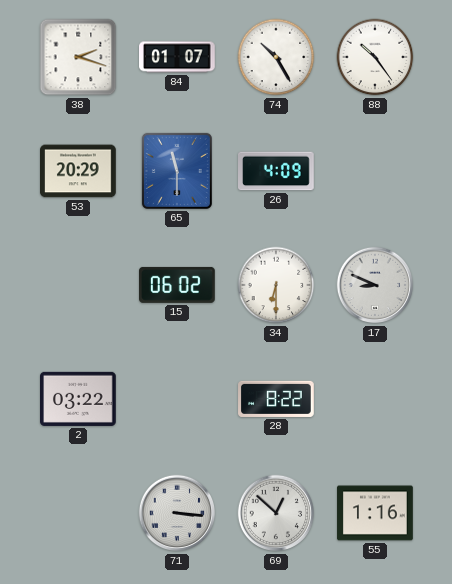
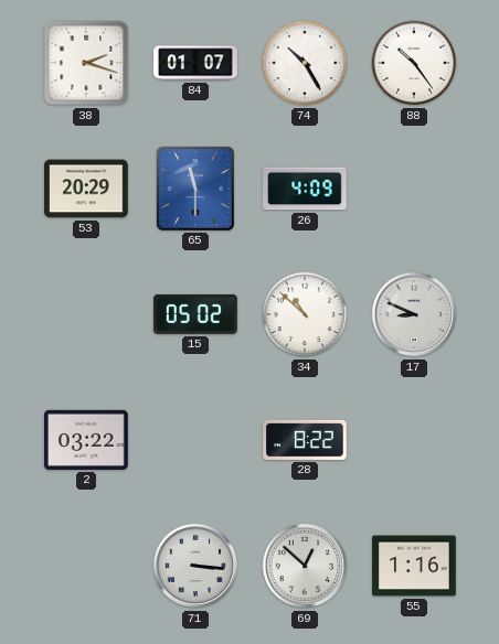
15: 06:02 -> 05:02
34: 6:30 -> 10:52
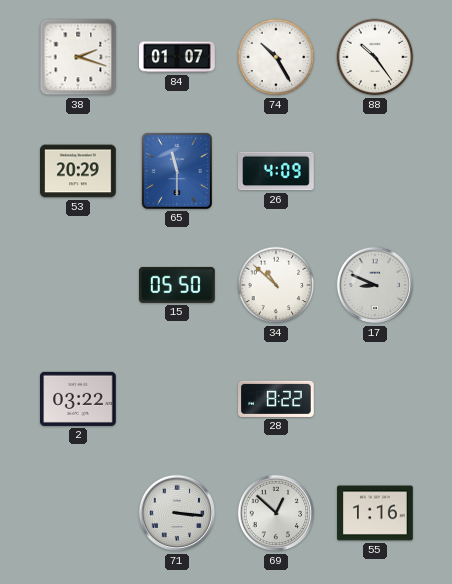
15: 05:02 -> 05:50
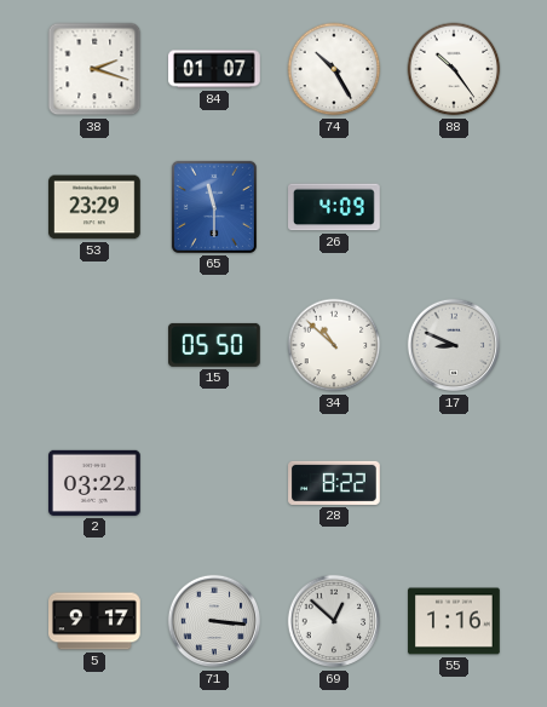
53: 20:29 -> 23:29
5: none -> 9:17
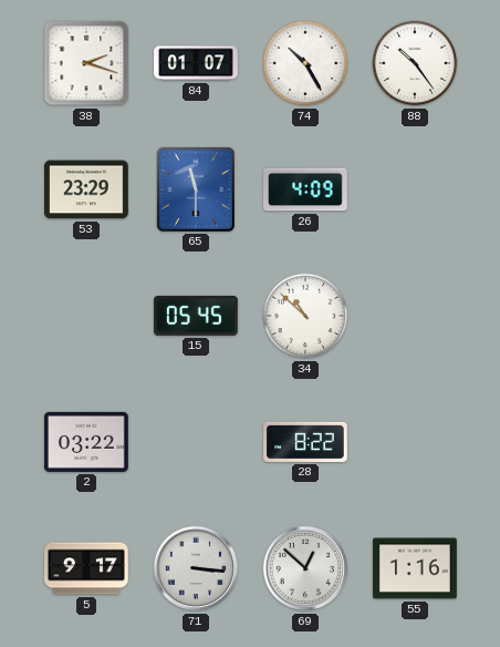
15: 05:50 -> 05:45
17: 8:49 -> none
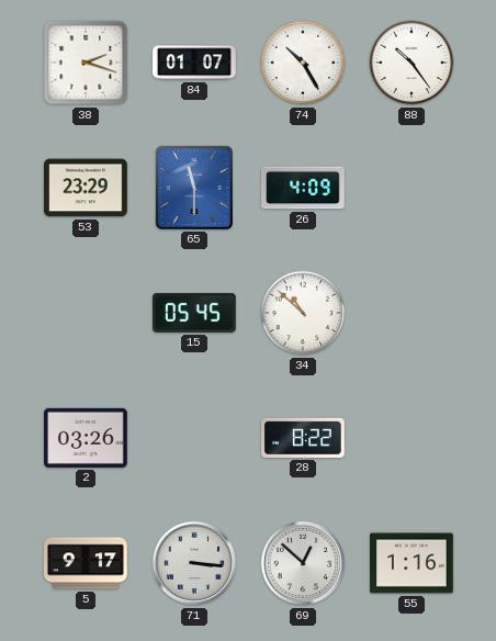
2: 03:22 -> 03:26
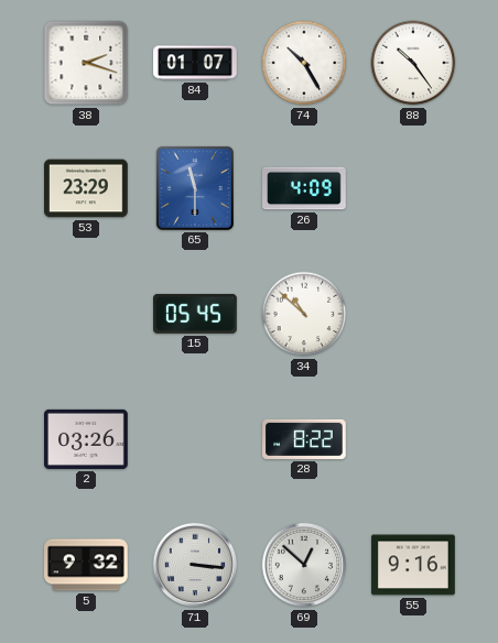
5: 9:17 -> 9:32
55: 1:16 -> 9:16
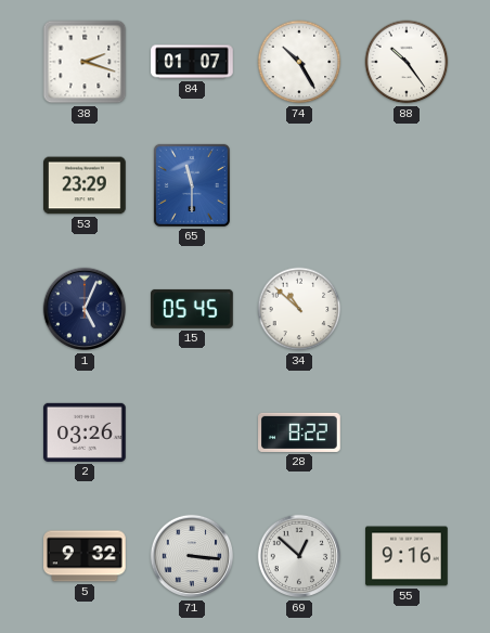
26: 4:09 -> none
1: none -> 5:04
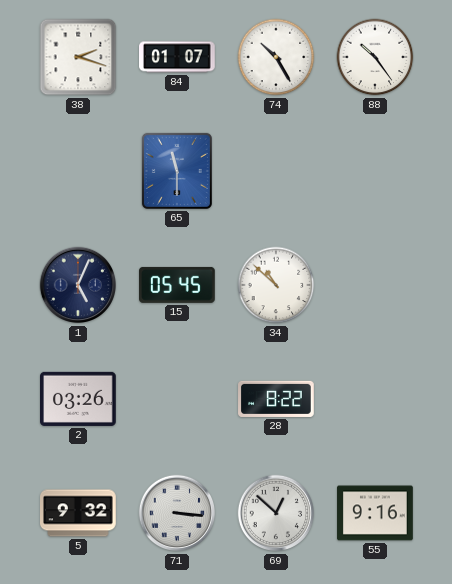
53: 23:29 -> none
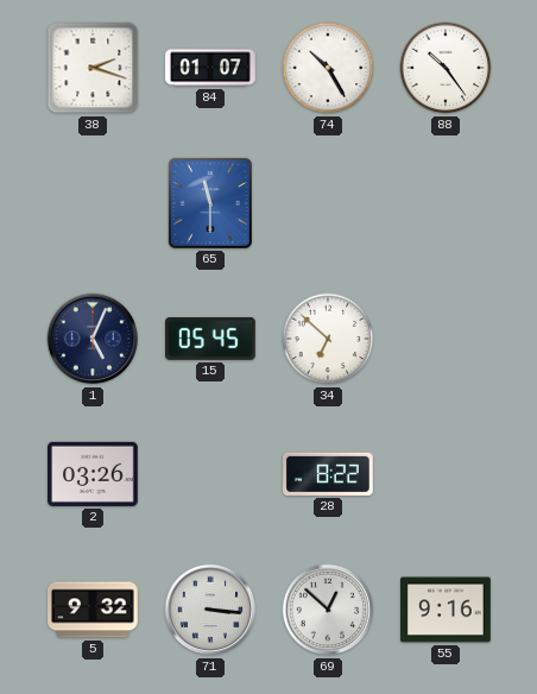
34: 10:52 -> 6:52
